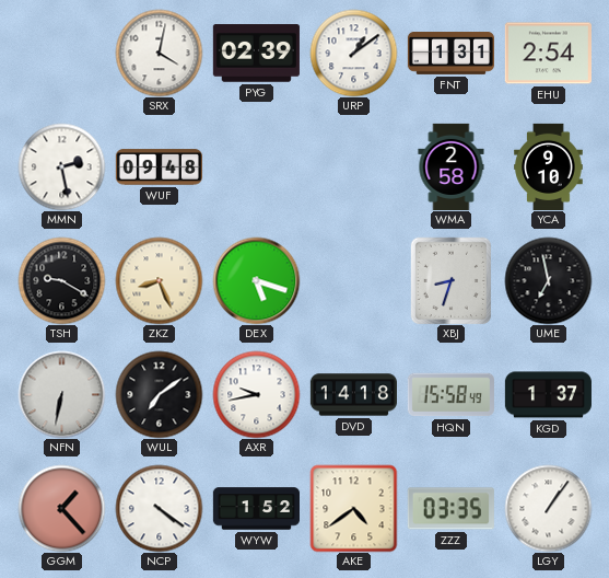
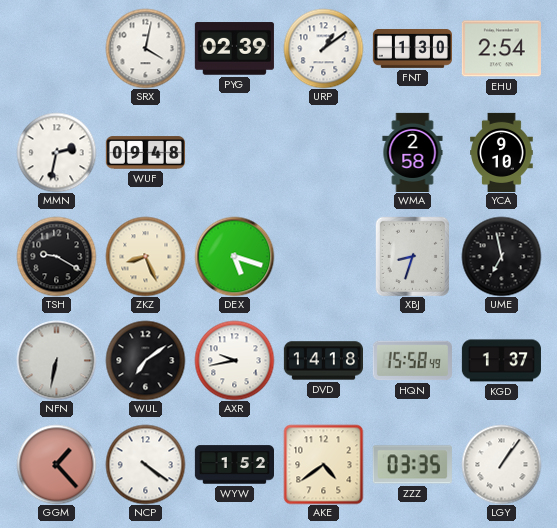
FNT: 1:31 -> 1:30
MMN: 2:28 -> 2:32
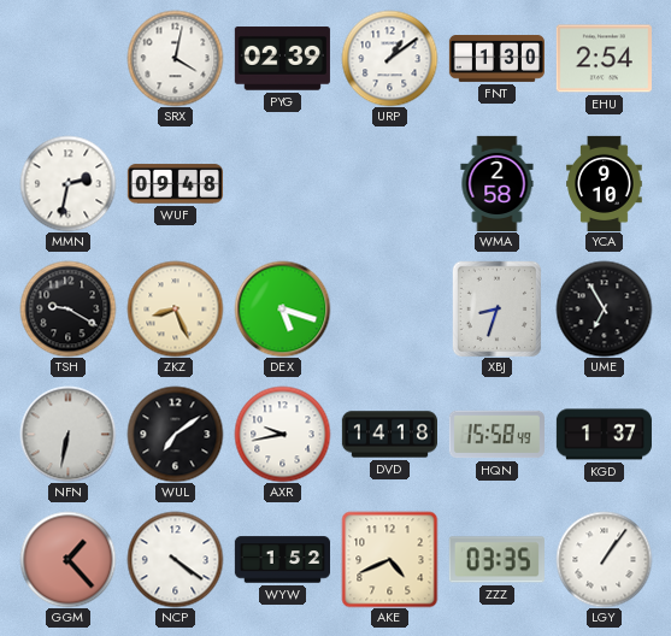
UME: 6:58 -> 6:55
AKE: 4:39 -> 4:41
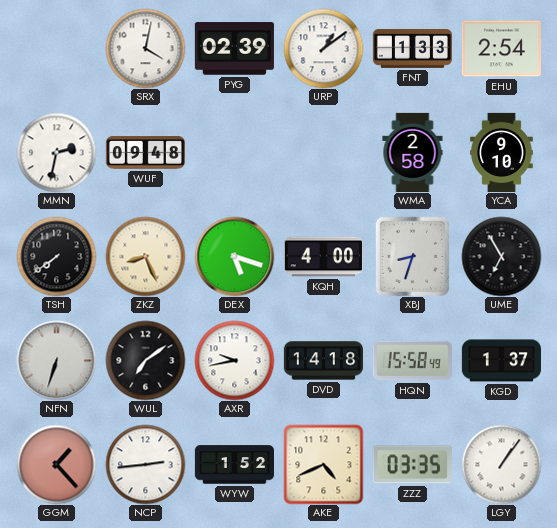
FNT: 1:30 -> 1:33
TSH: 9:20 -> 7:39
KQH: none -> 4:00
NFN: 6:32 -> 6:33
NCP: 4:21 -> 2:44
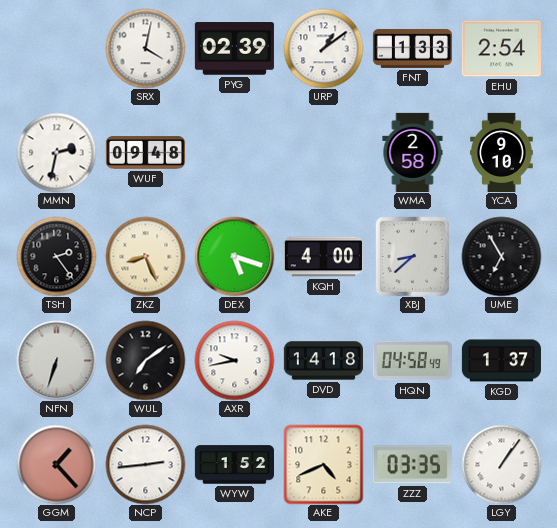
TSH: 7:39 -> 2:24
XBJ: 8:33 -> 8:38
HQN: 15:58 -> 04:58
